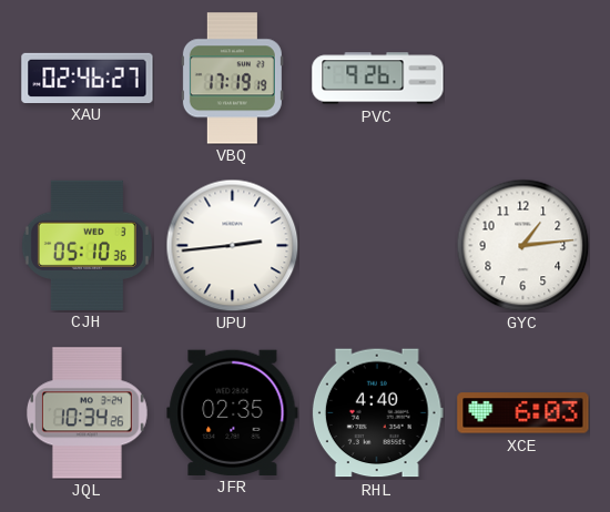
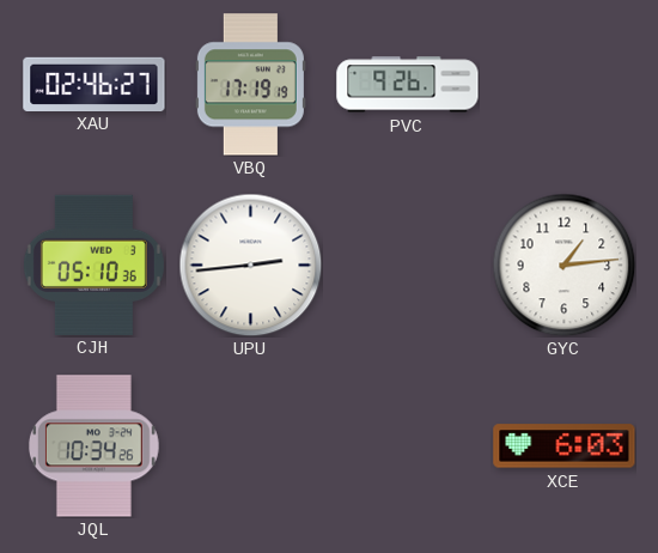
JFR: 02:35 -> none
RHL: 4:40 -> none
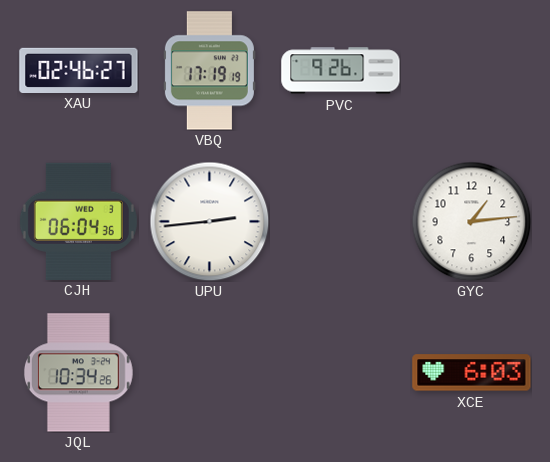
CJH: 05:10 -> 06:04
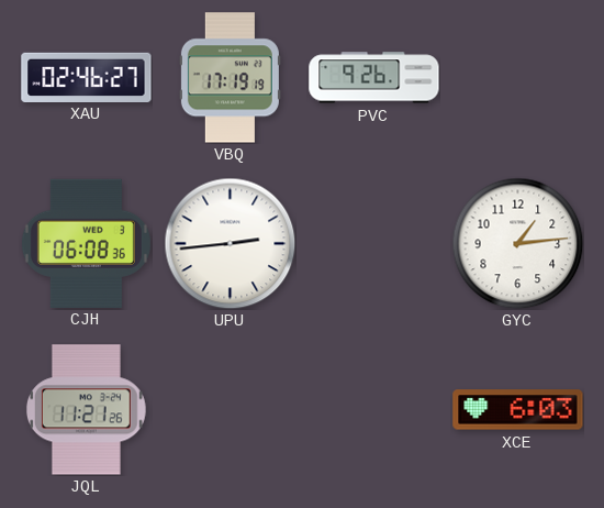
CJH: 06:04 -> 06:08
JQL: 10:34 -> 11:21
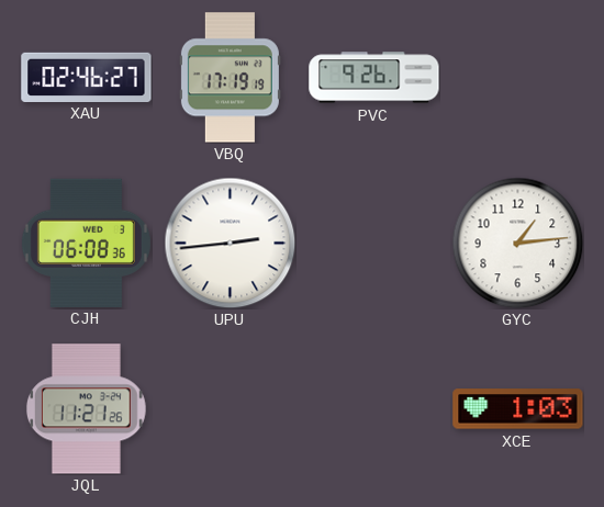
XCE: 6:03 -> 1:03
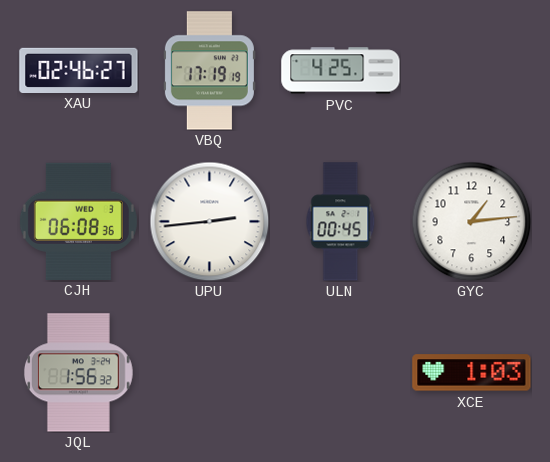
PVC: 9:26 -> 4:25
ULN: none -> 00:45
JQL: 11:21 -> 1:56
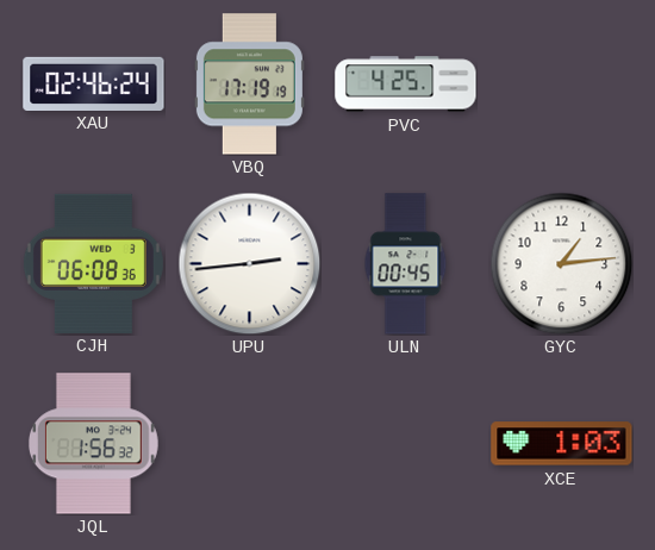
XAU: 02:46:27 -> 02:46:24
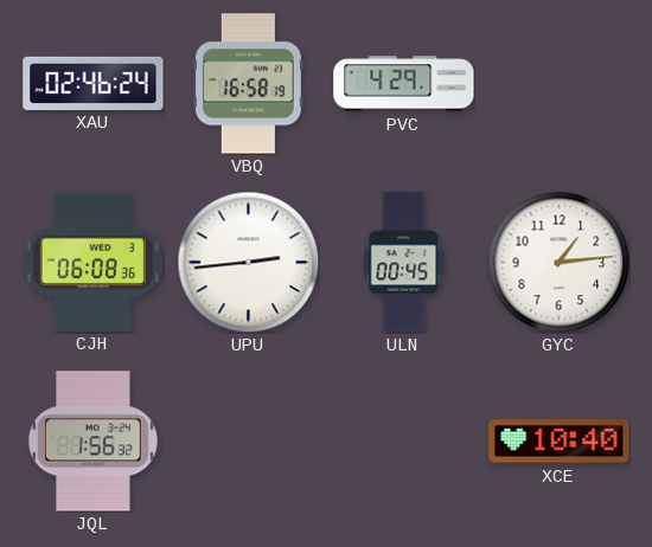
VBQ: 17:19 -> 16:58
PVC: 4:25 -> 4:29
XCE: 1:03 -> 10:40
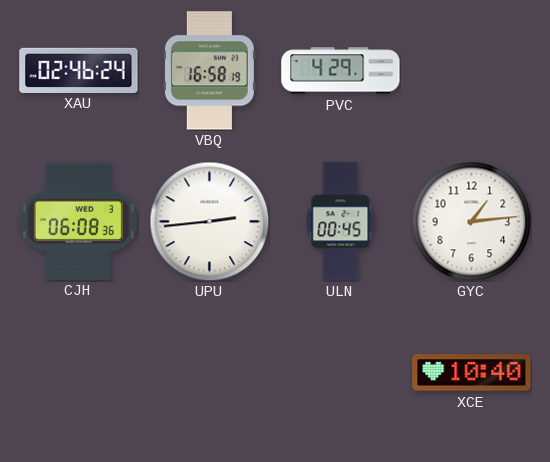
JQL: 1:56 -> none
